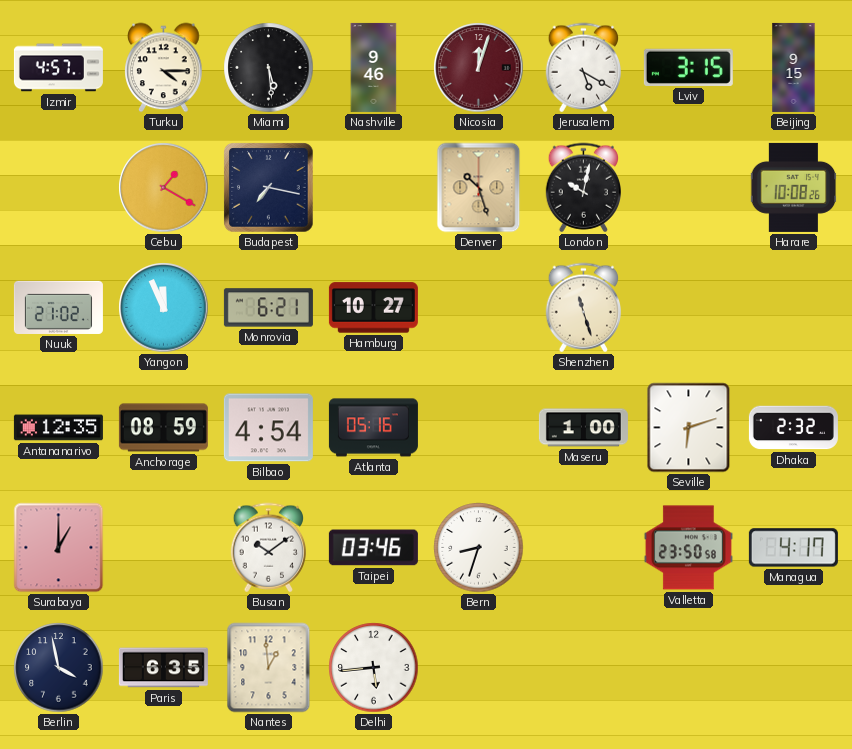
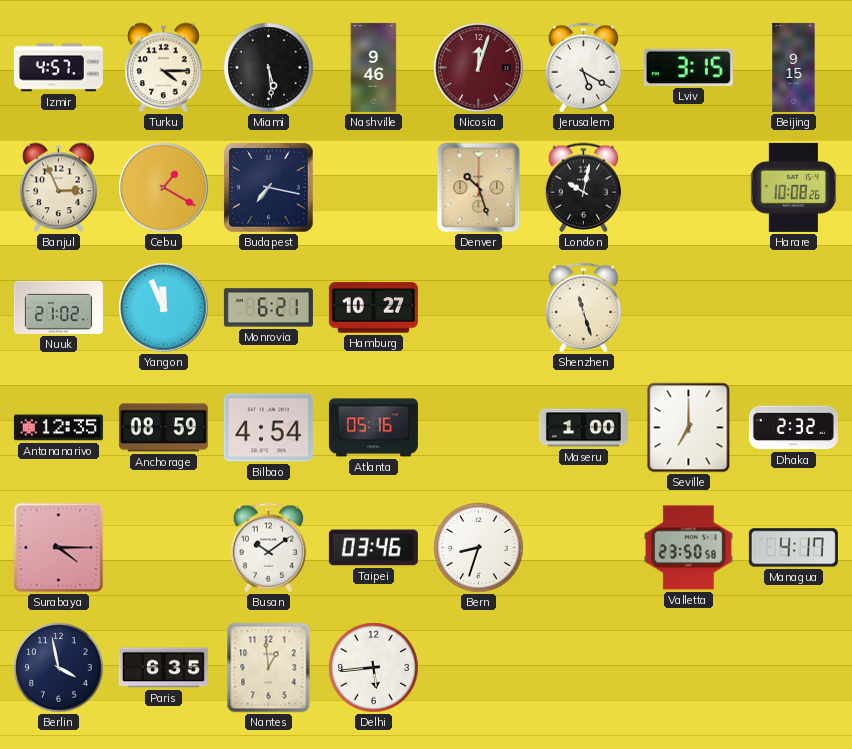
Banjul: none -> 2:56
Seville: 6:12 -> 7:00
Surabaya: 1:00 -> 4:15
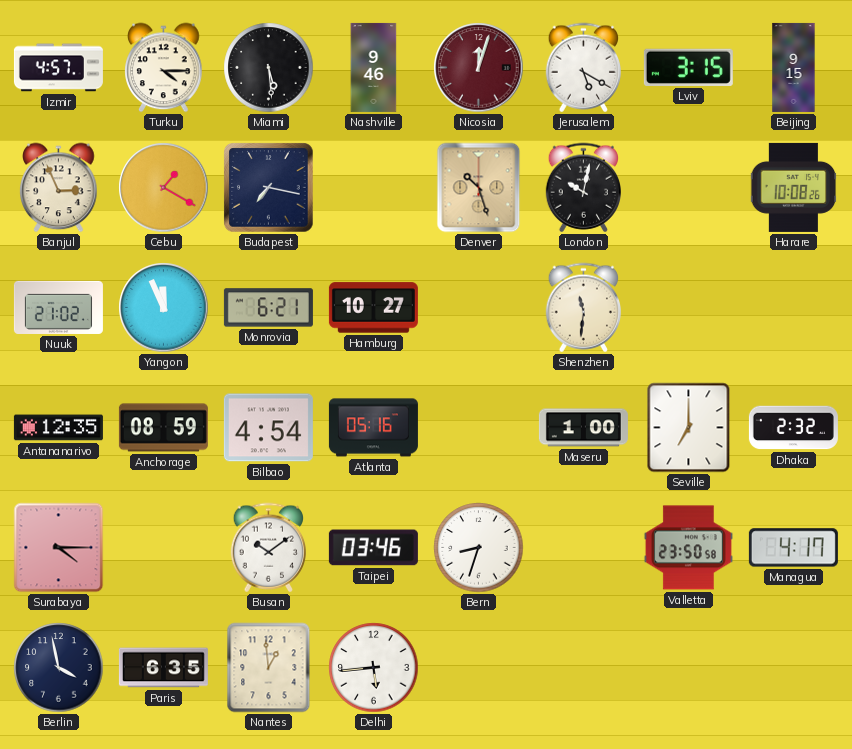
Shenzhen: 11:27 -> 11:31
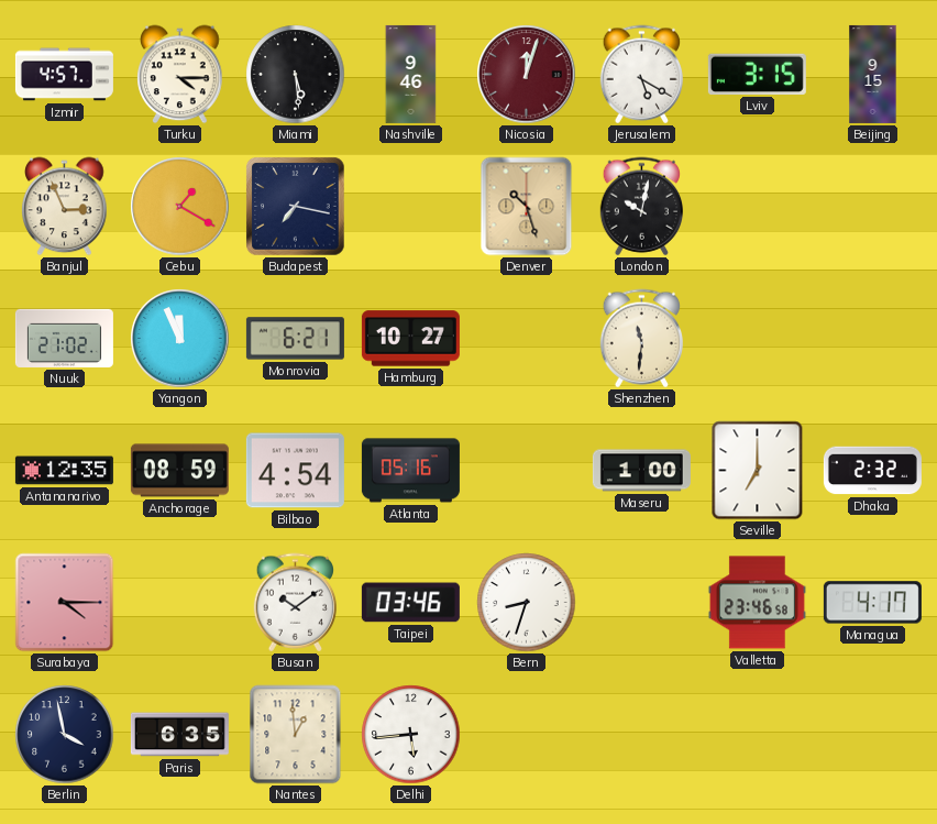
Harare: 10:08 -> none
Valletta: 23:50 -> 23:46
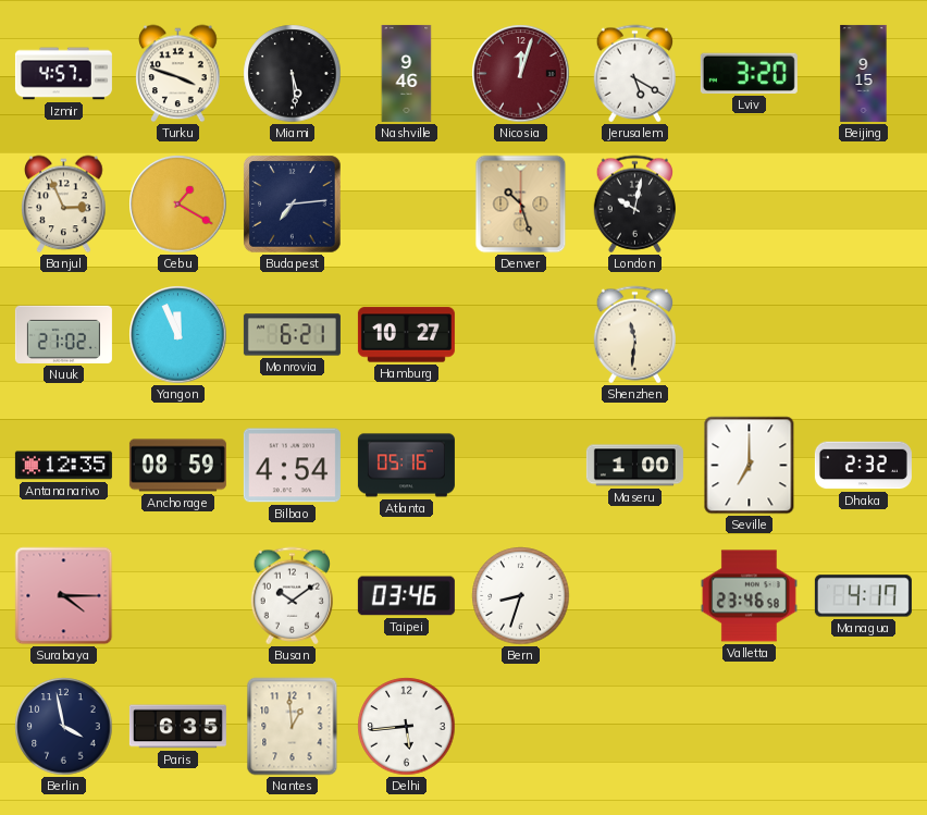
Turku: 4:15 -> 3:48
Lviv: 3:15 -> 3:20
Budapest: 7:17 -> 7:14
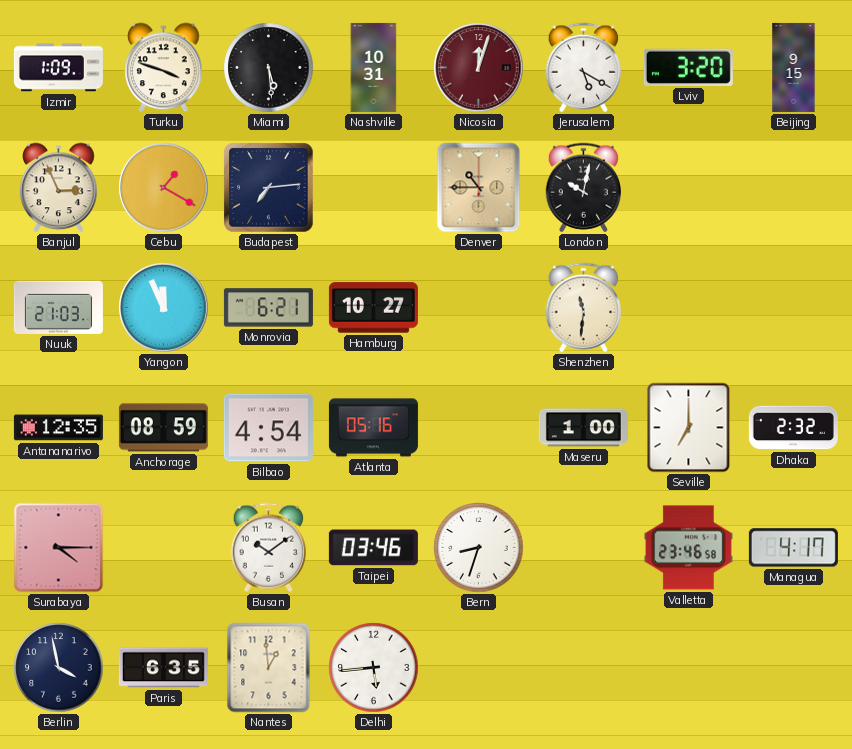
Izmir: 4:57 -> 1:09
Nashville: 9:46 -> 10:31
Denver: 10:27 -> 10:45
Nuuk: 21:02 -> 21:03
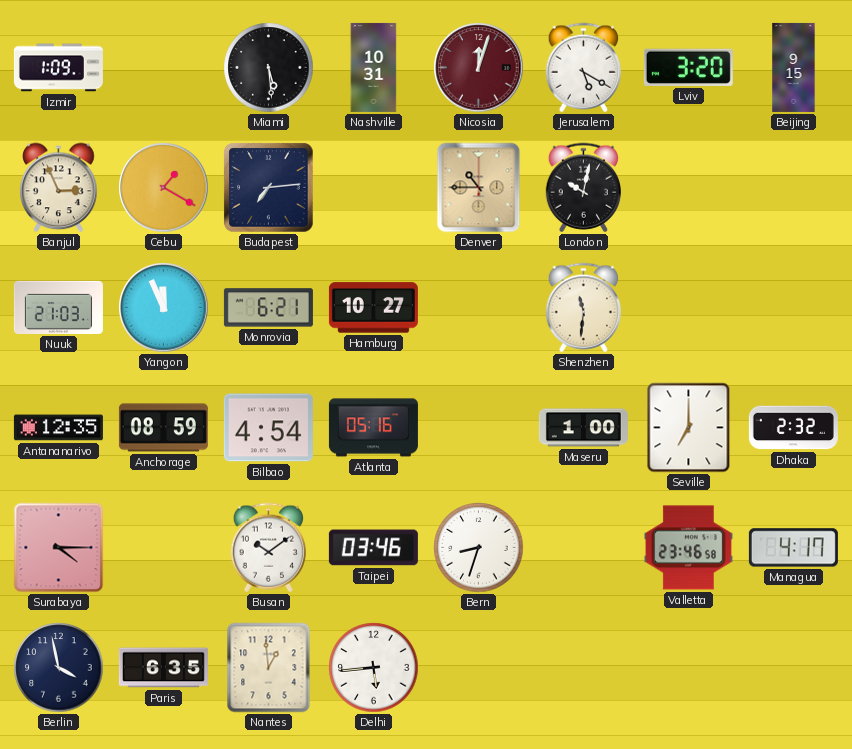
Turku: 3:48 -> none
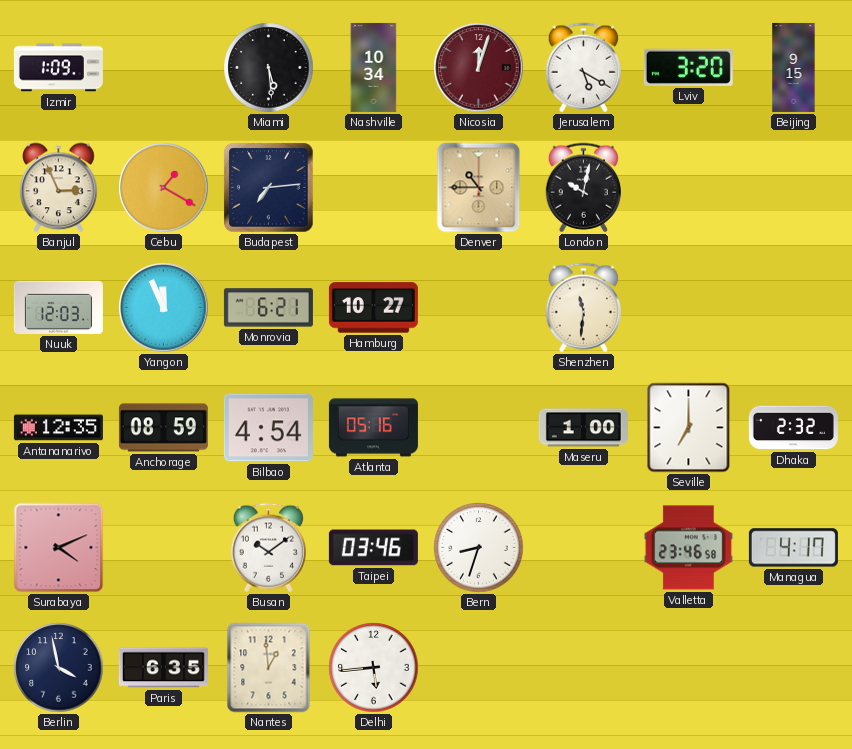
Nashville: 10:31 -> 10:34
Nuuk: 21:03 -> 12:03
Surabaya: 4:15 -> 4:11
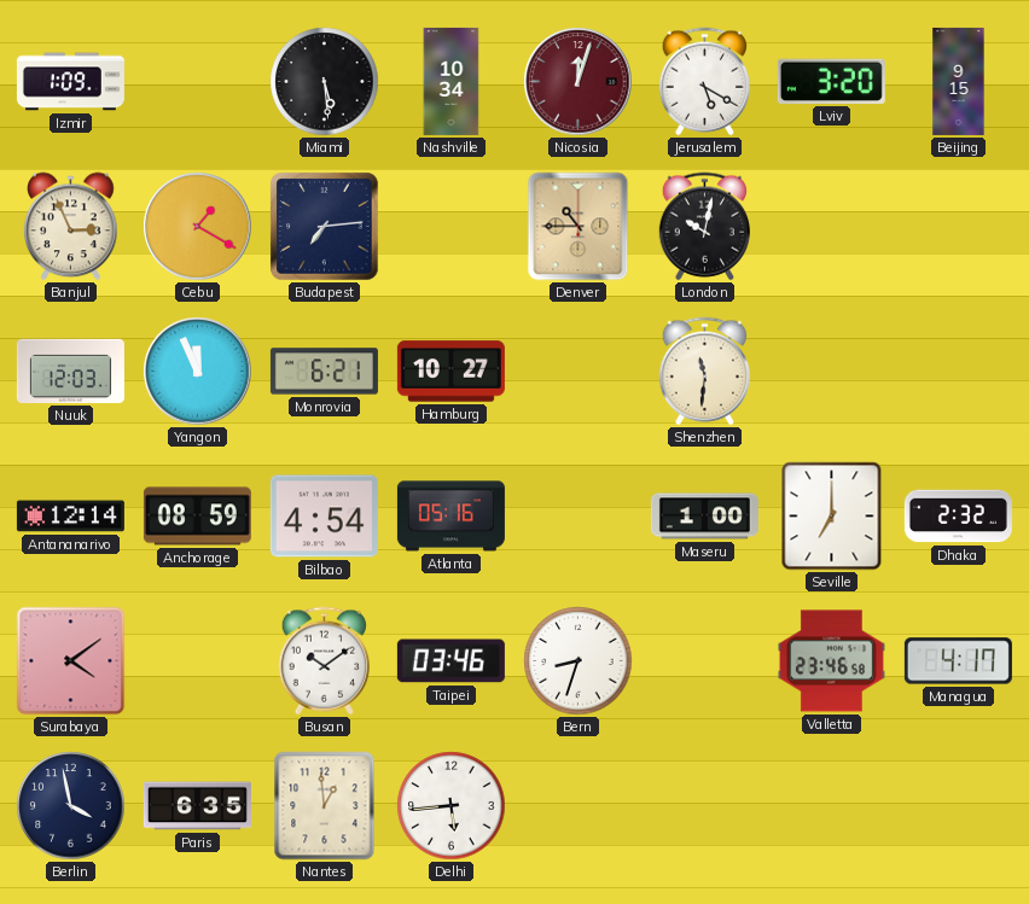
Antananarivo: 12:35 -> 12:14
Surabaya: 4:11 -> 4:09
